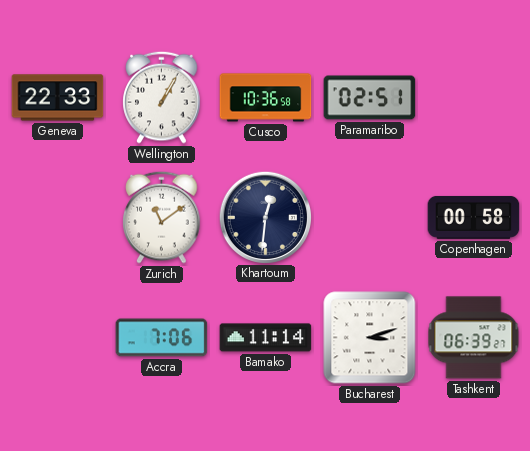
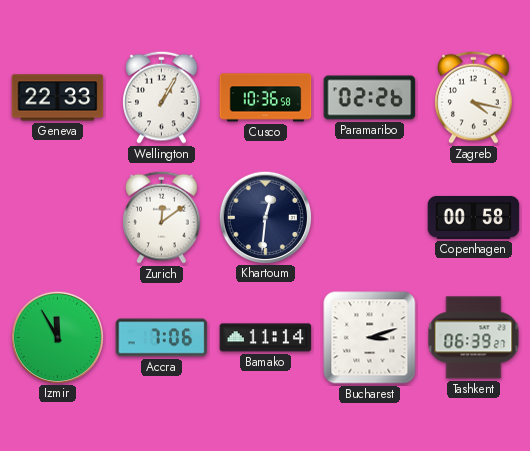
Paramaribo: 02:51 -> 02:26
Zagreb: none -> 4:17
Zurich: 11:09 -> 12:09
Izmir: none -> 11:55
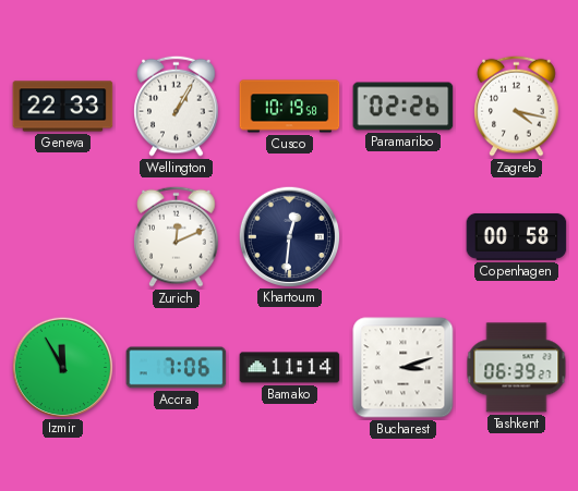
Cusco: 10:36 -> 10:19
Zurich: 12:09 -> 12:11
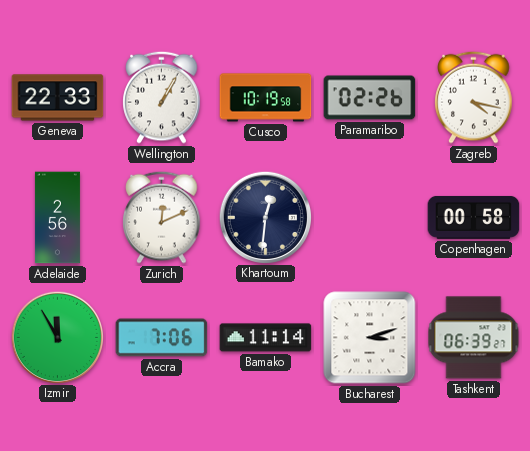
Adelaide: none -> 2:56
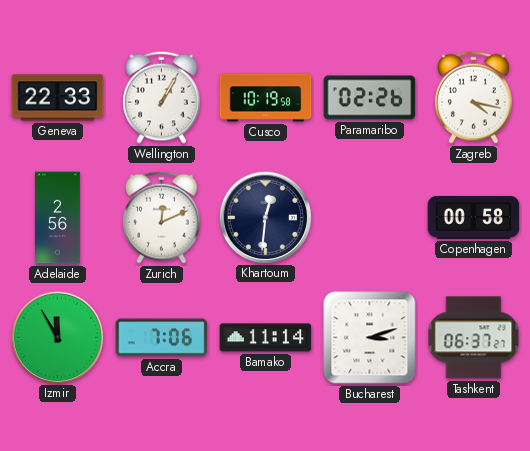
Tashkent: 06:39 -> 06:37
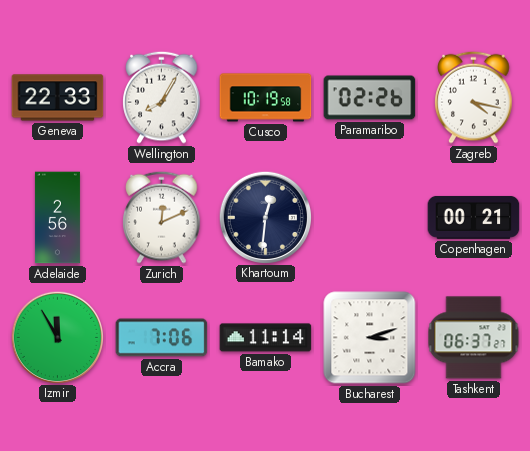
Wellington: 1:05 -> 8:05
Copenhagen: 00:58 -> 00:21
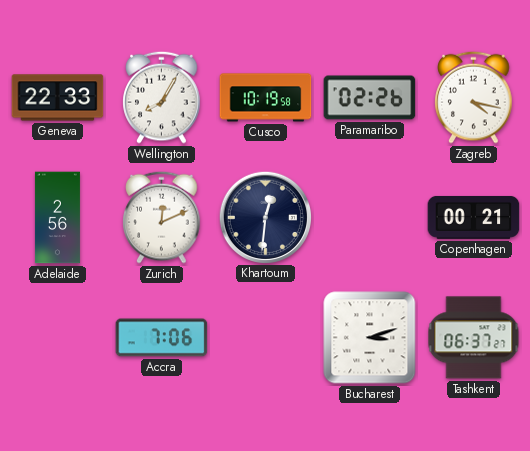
Izmir: 11:55 -> none
Bamako: 11:14 -> none
